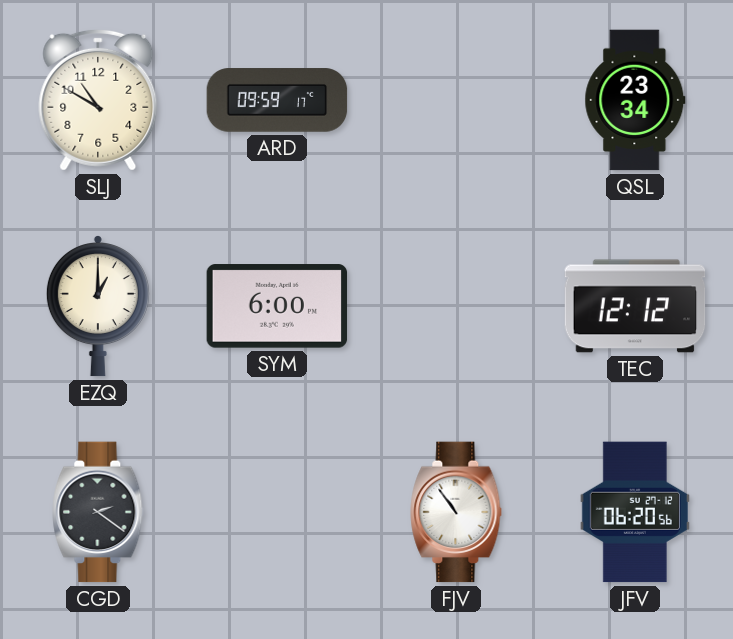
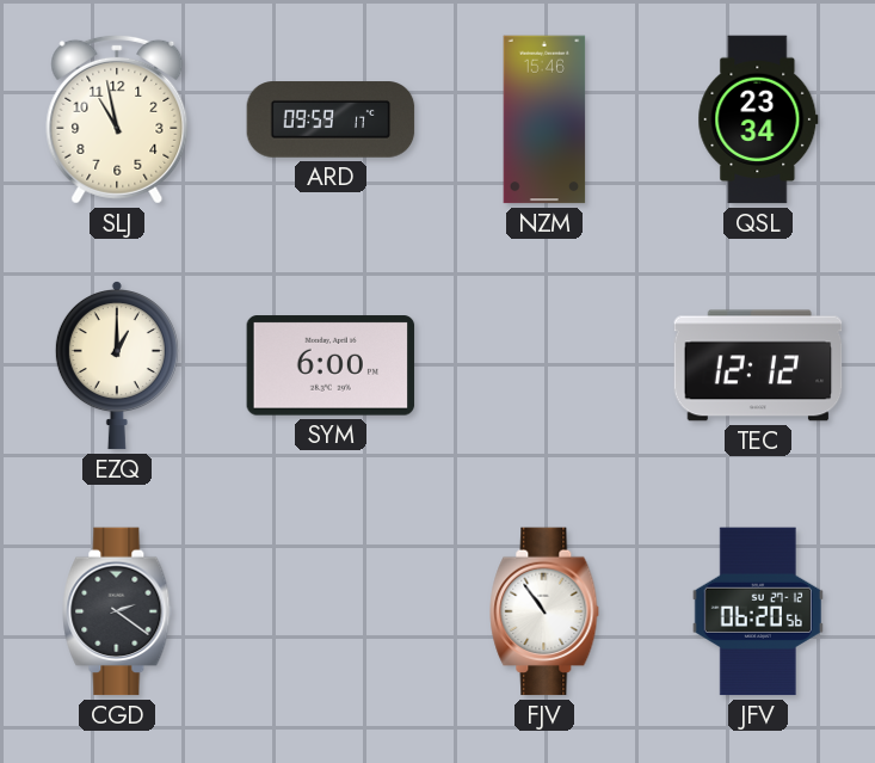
SLJ: 10:50 -> 10:58
NZM: none -> 15:46
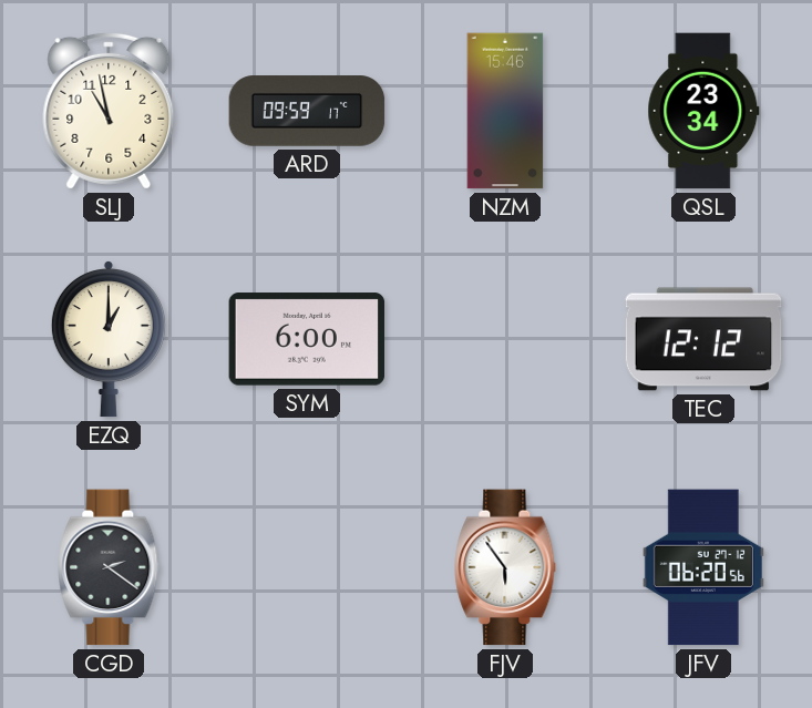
FJV: 10:54 -> 5:54
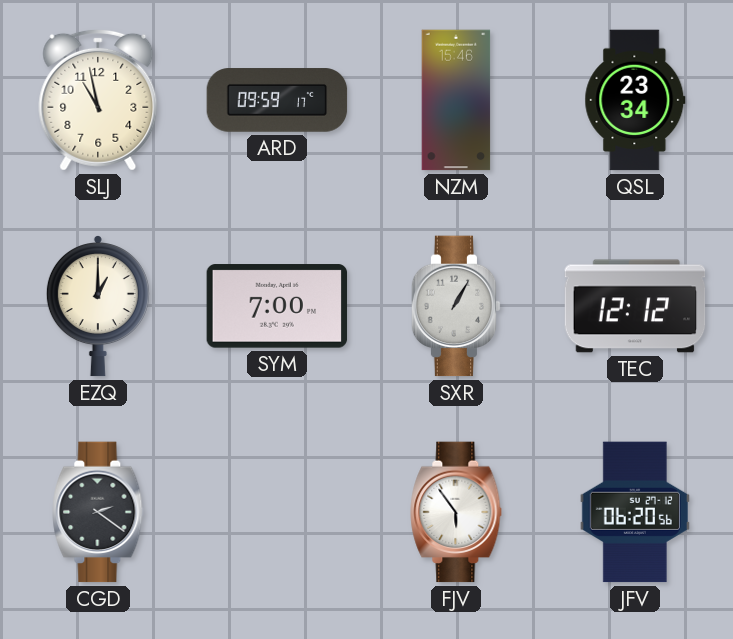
SYM: 6:00 -> 7:00
SXR: none -> 1:05
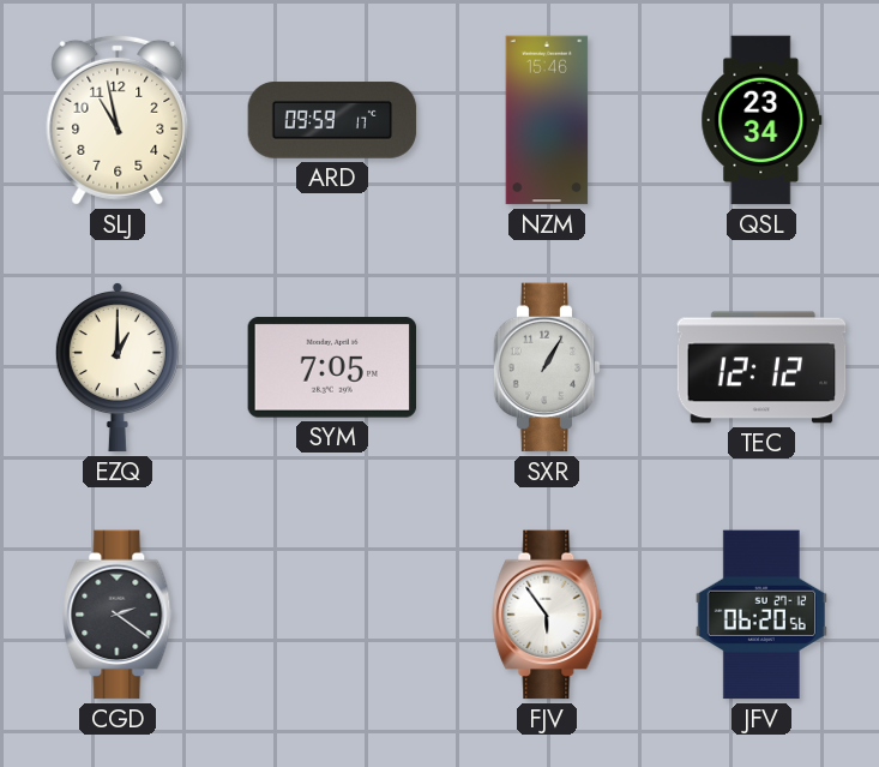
SYM: 7:00 -> 7:05
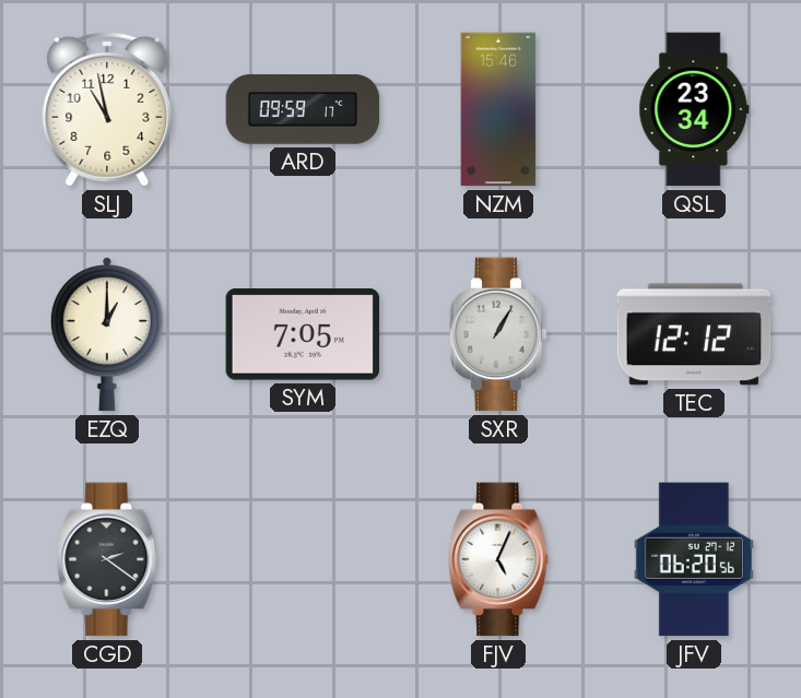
FJV: 5:54 -> 5:04
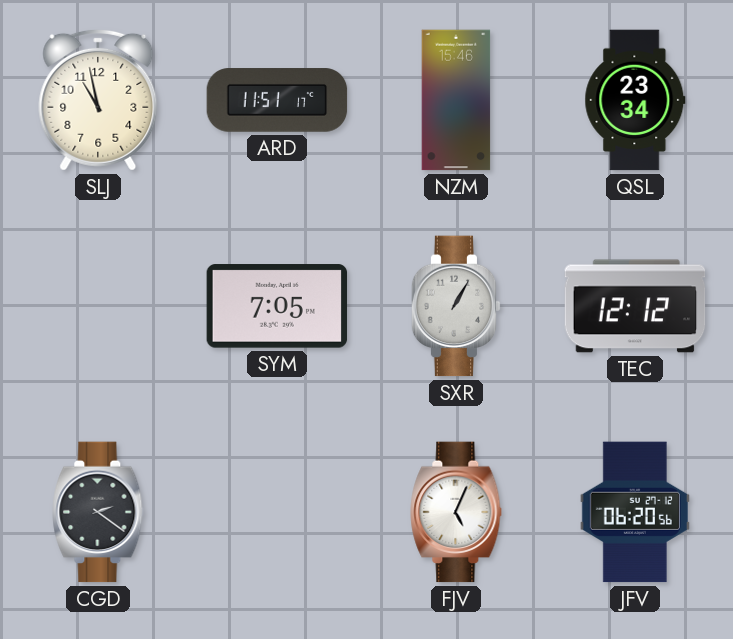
ARD: 09:59 -> 11:51
EZQ: 1:00 -> none
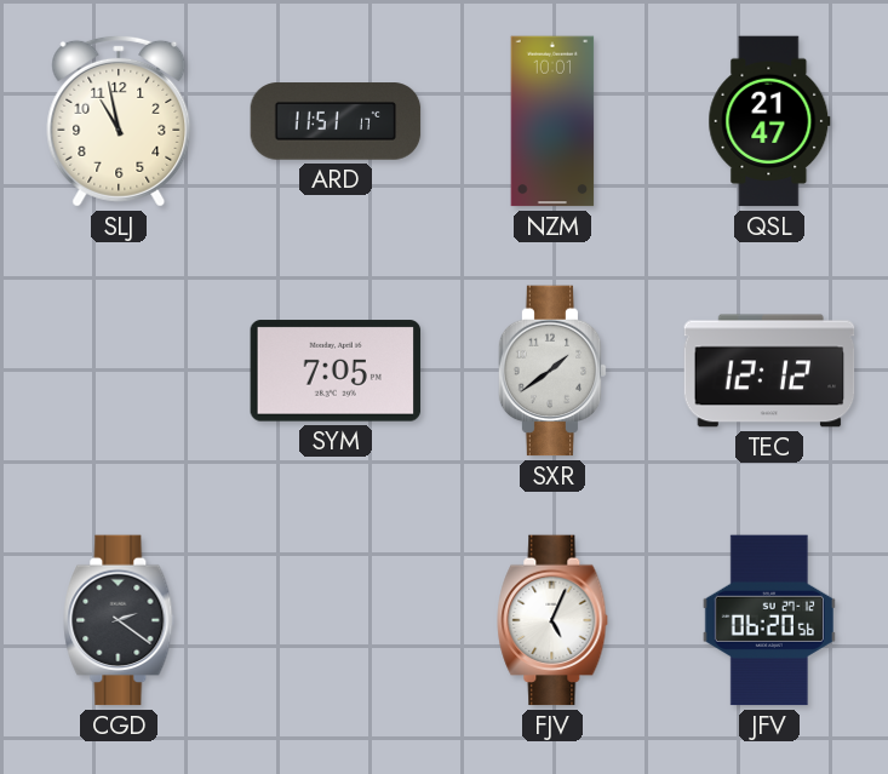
NZM: 15:46 -> 10:01
QSL: 23:34 -> 21:47
SXR: 1:05 -> 1:39
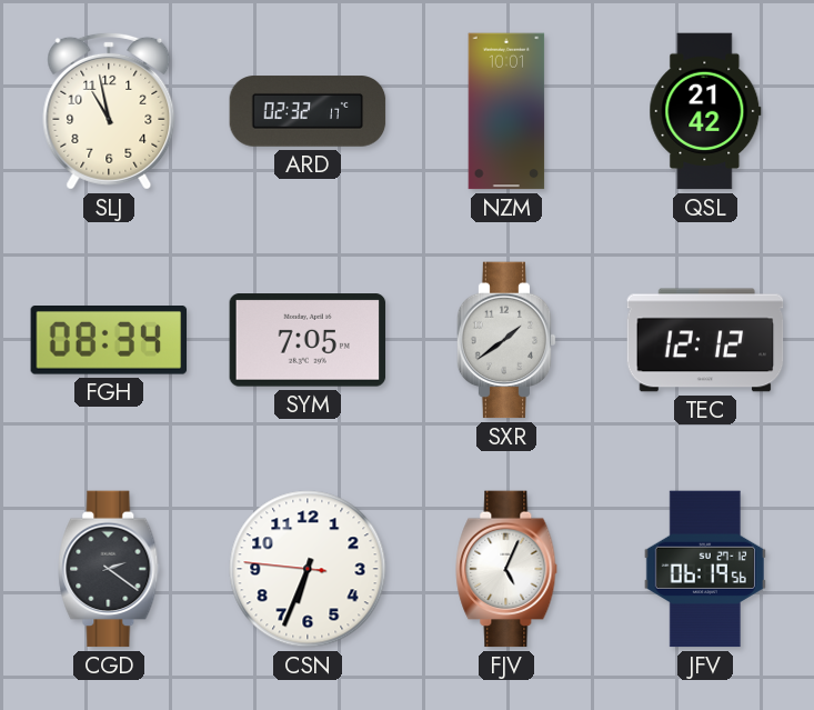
ARD: 11:51 -> 02:32
QSL: 21:47 -> 21:42
FGH: none -> 08:34
CSN: none -> 6:33
JFV: 06:20 -> 06:19
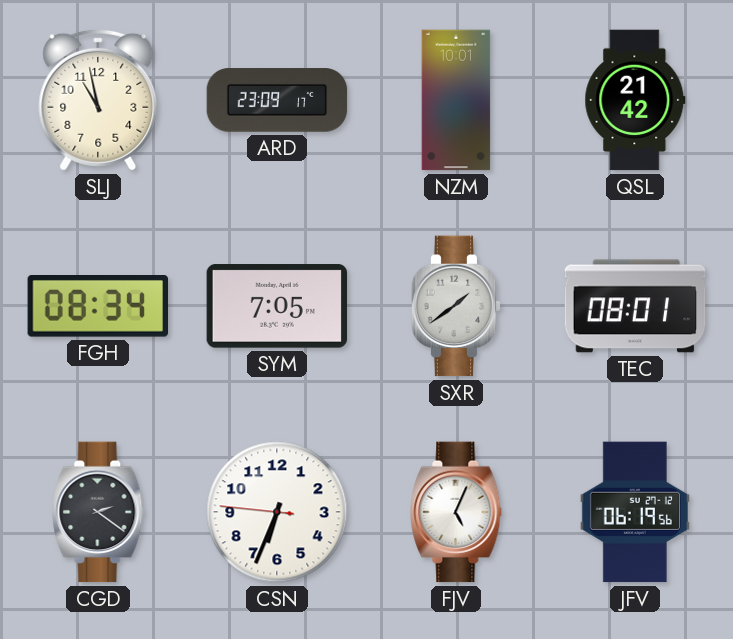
ARD: 02:32 -> 23:09
TEC: 12:12 -> 08:01
